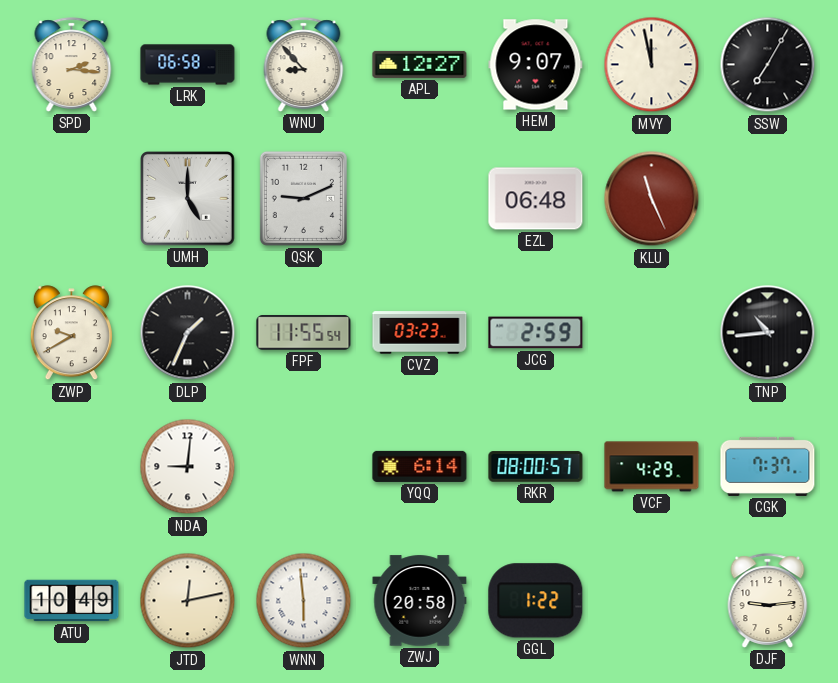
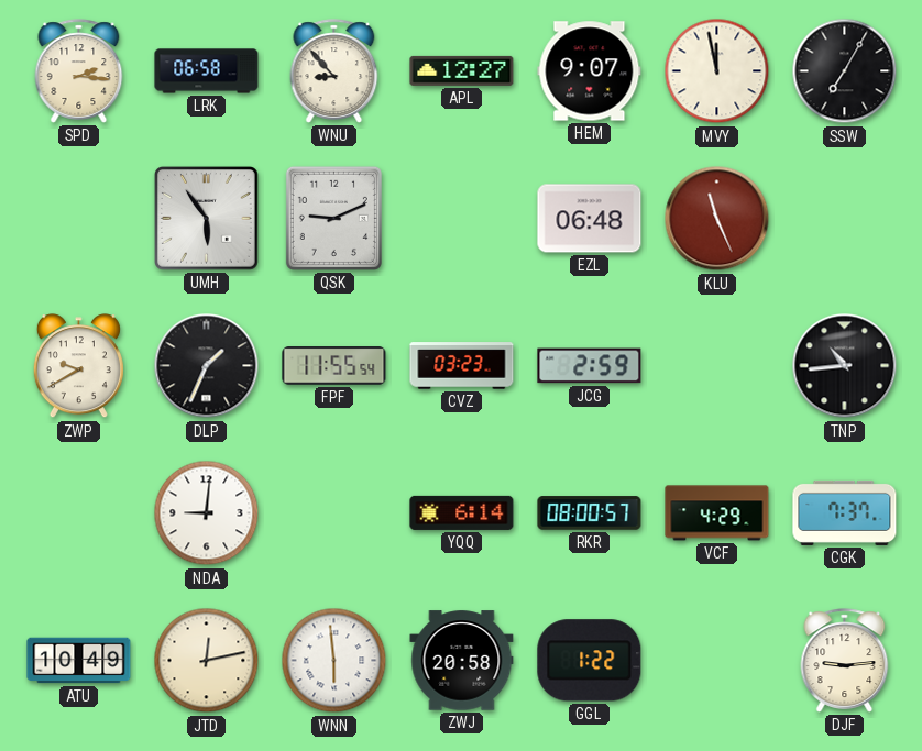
UMH: 5:00 -> 5:54
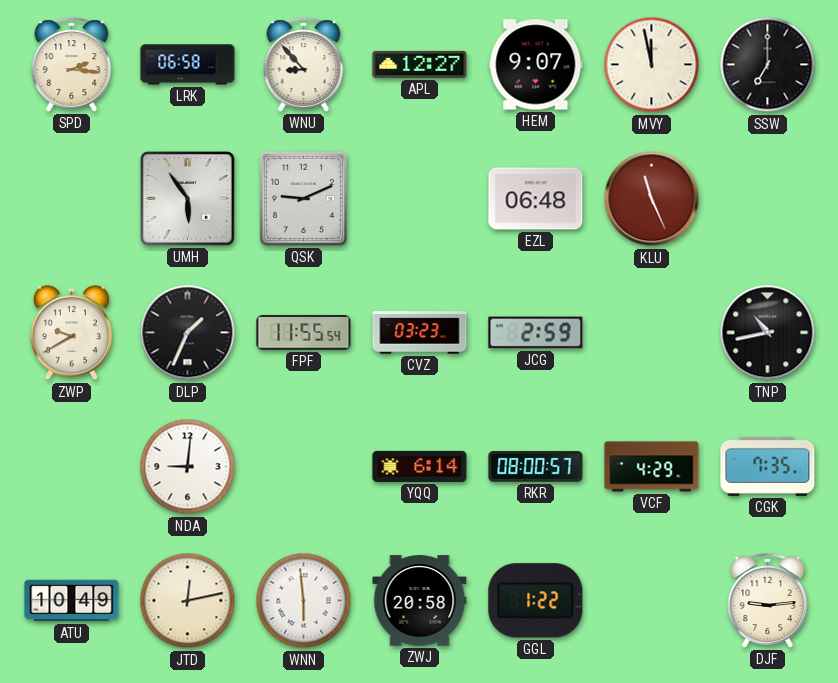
SSW: 7:05 -> 7:00
TNP: 10:44 -> 10:43
CGK: 7:37 -> 7:35
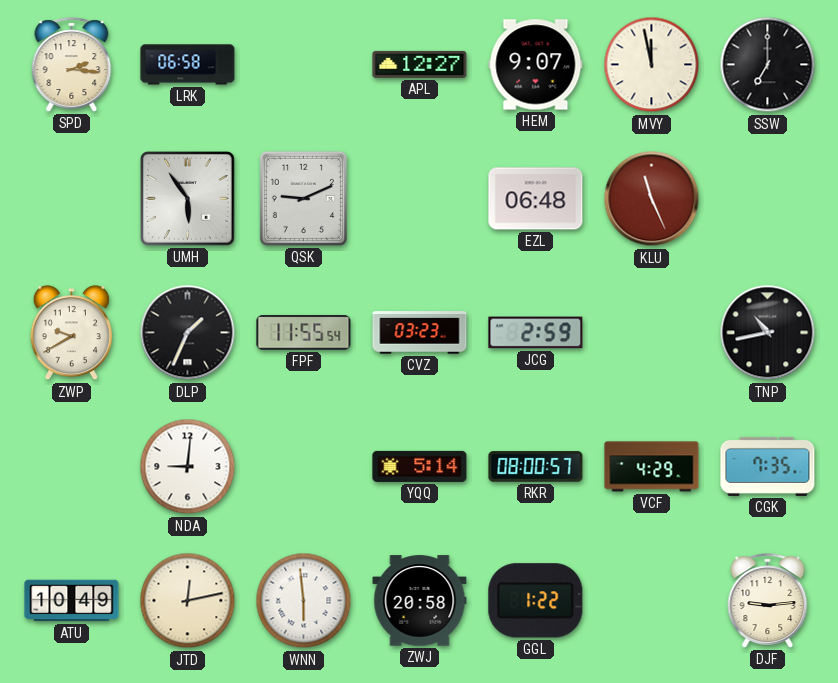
WNU: 8:53 -> none
YQQ: 6:14 -> 5:14
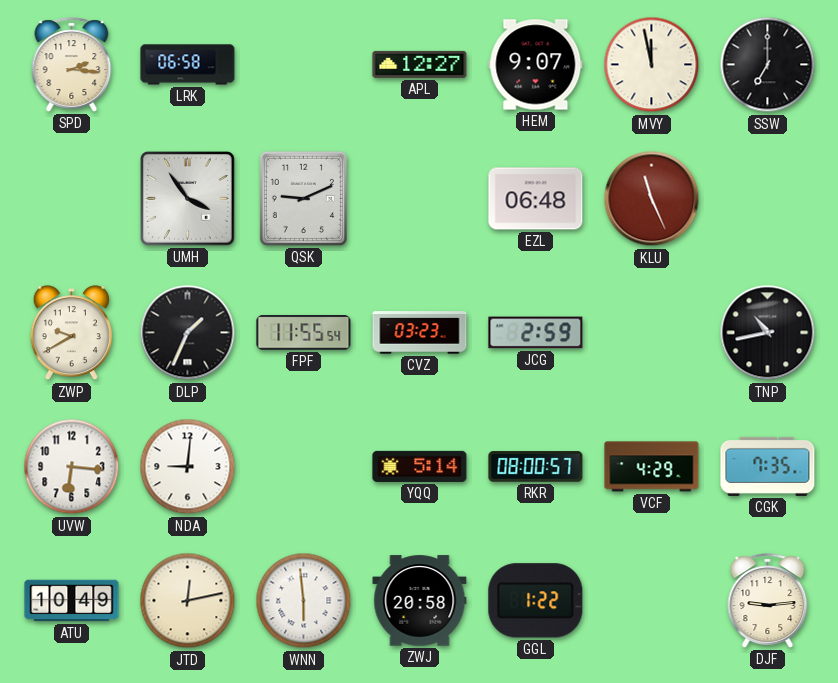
UMH: 5:54 -> 3:54
UVW: none -> 6:16
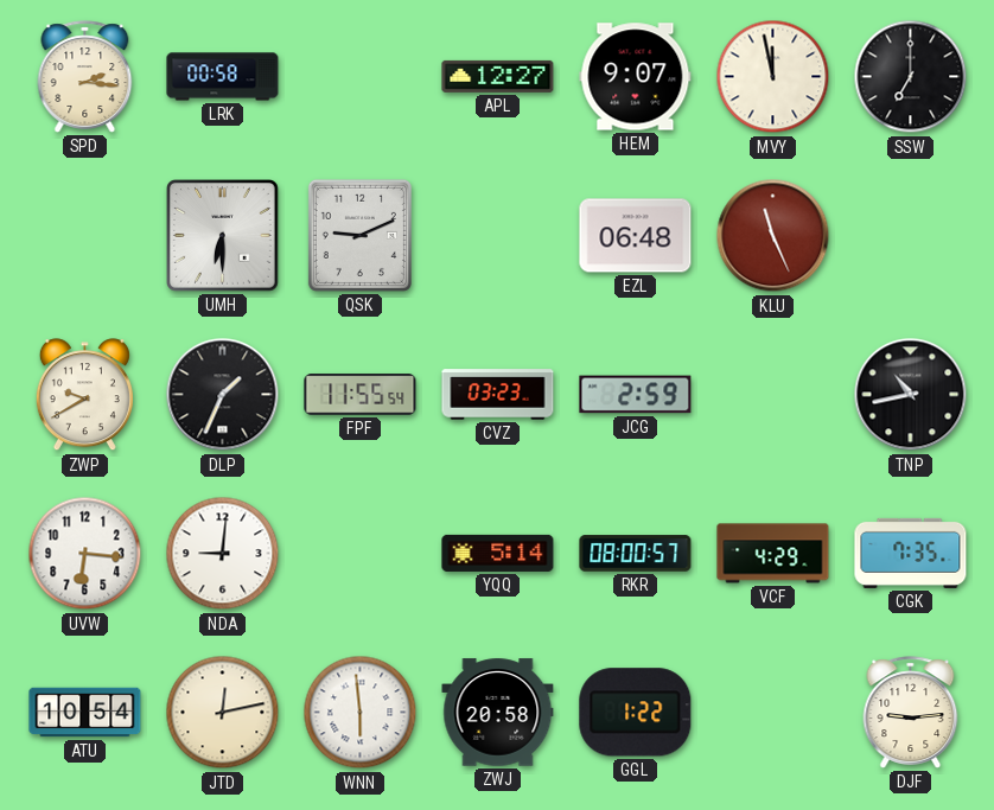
LRK: 06:58 -> 00:58
UMH: 3:54 -> 6:30
ATU: 10:49 -> 10:54
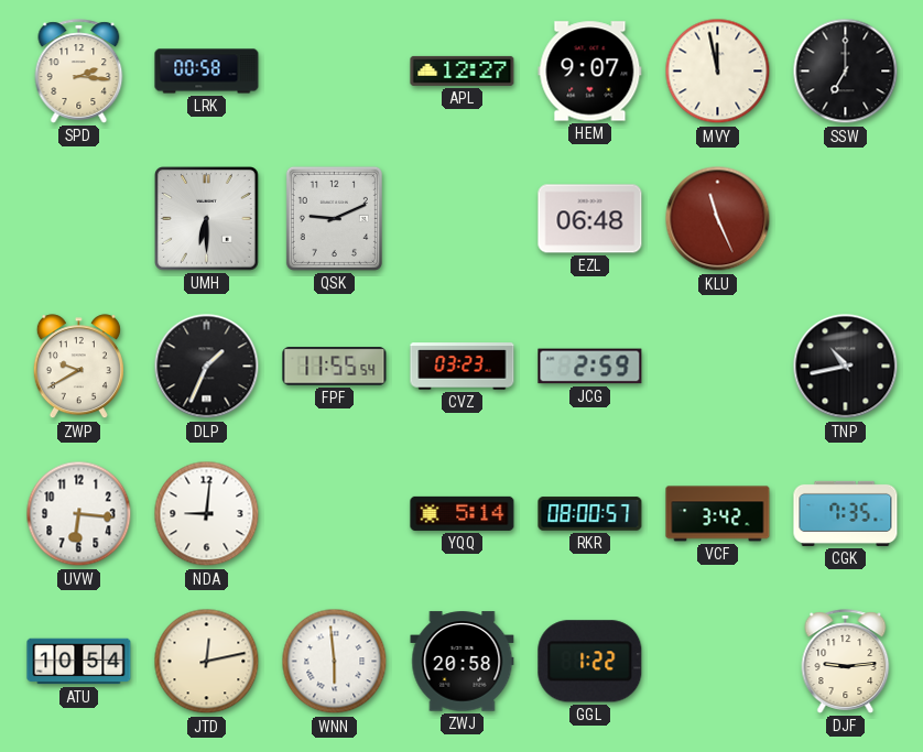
VCF: 4:29 -> 3:42
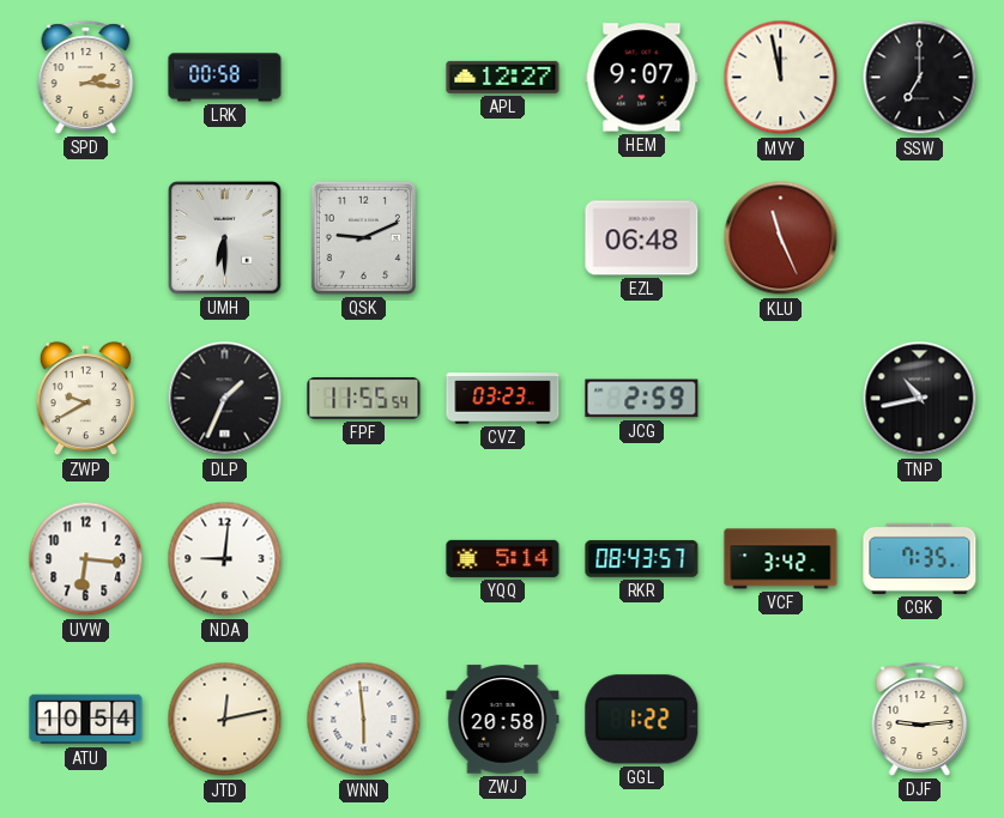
RKR: 08:00 -> 08:43
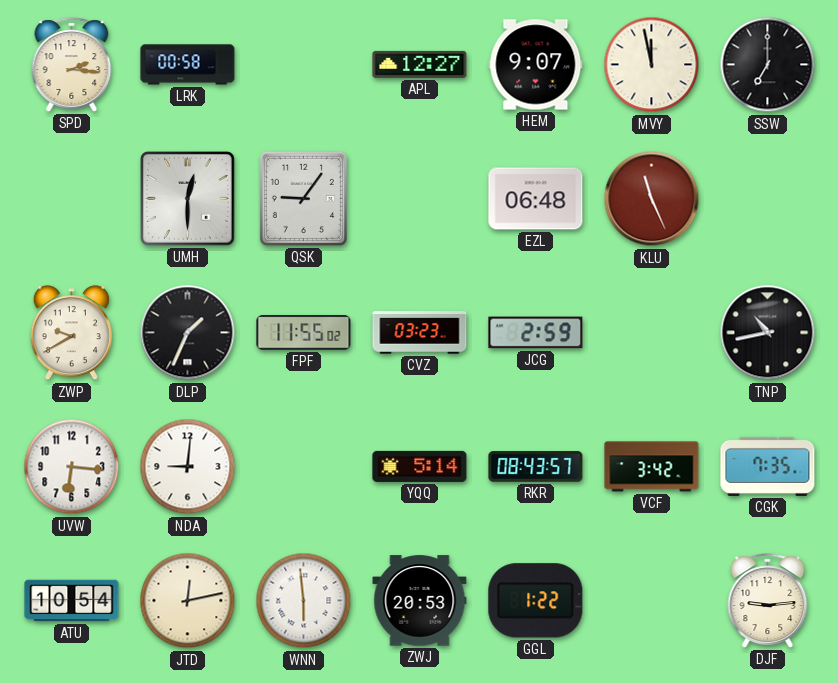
UMH: 6:30 -> 12:30
QSK: 9:11 -> 9:06
FPF: 11:55:54 -> 11:55:02
ZWJ: 20:58 -> 20:53
